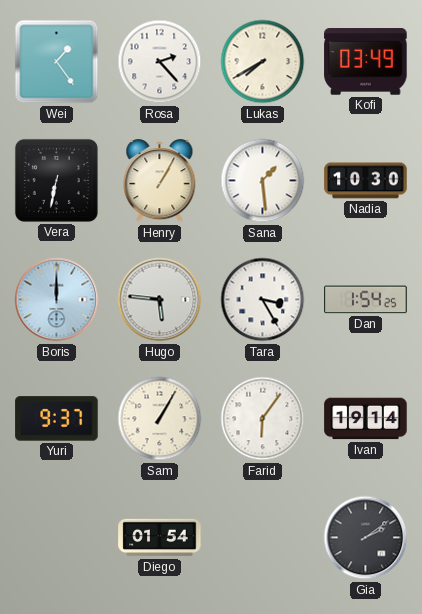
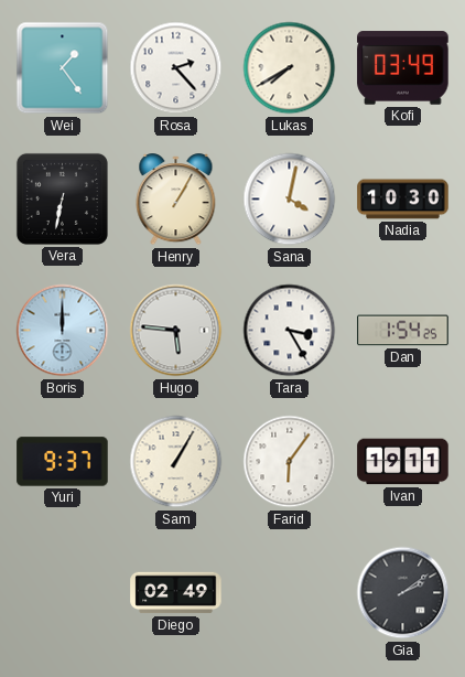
Sana: 1:29 -> 4:02
Ivan: 19:14 -> 19:11
Diego: 01:54 -> 02:49
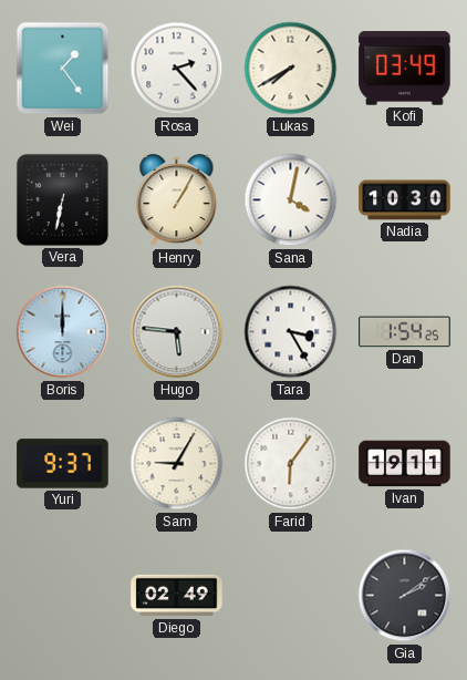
Sam: 1:05 -> 9:05
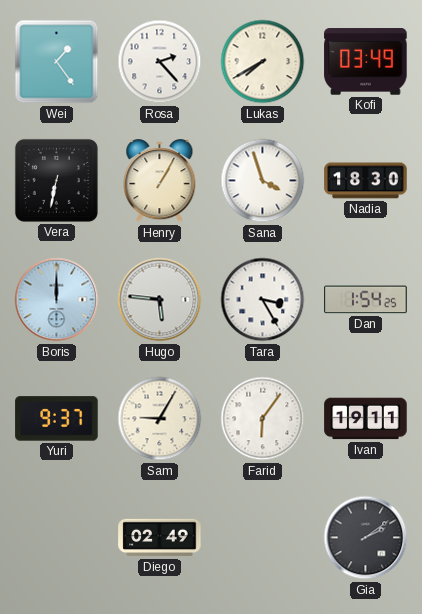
Sana: 4:02 -> 3:57
Nadia: 10:30 -> 18:30
